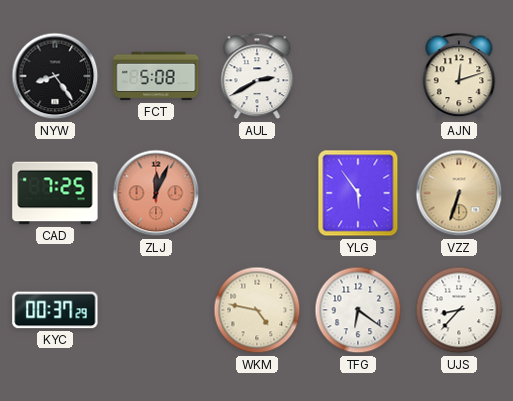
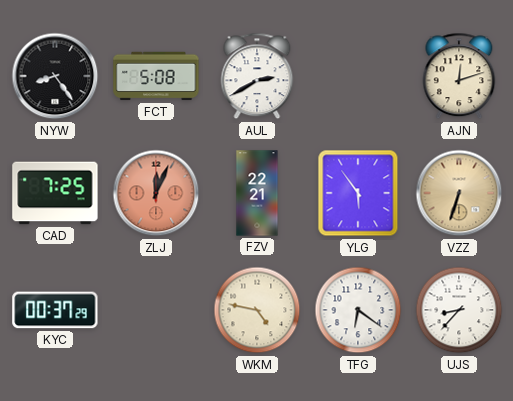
FZV: none -> 22:21
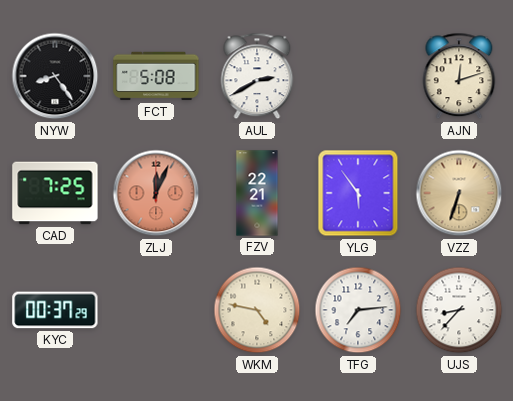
TFG: 6:21 -> 7:14
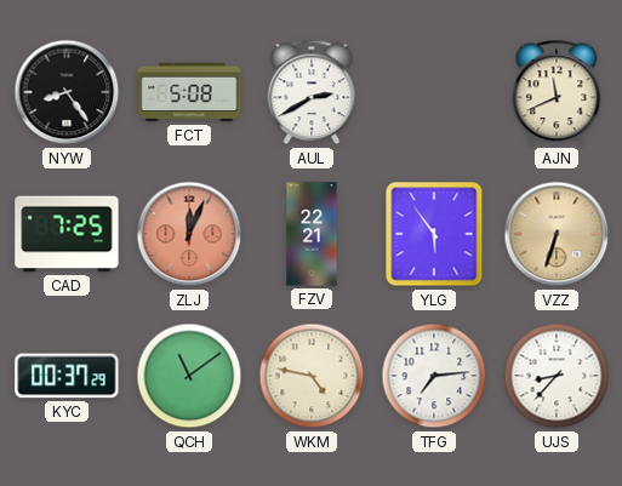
AJN: 12:12 -> 11:41
QCH: none -> 11:09
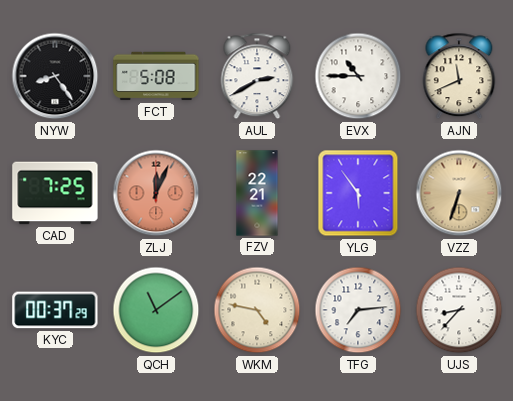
EVX: none -> 10:45
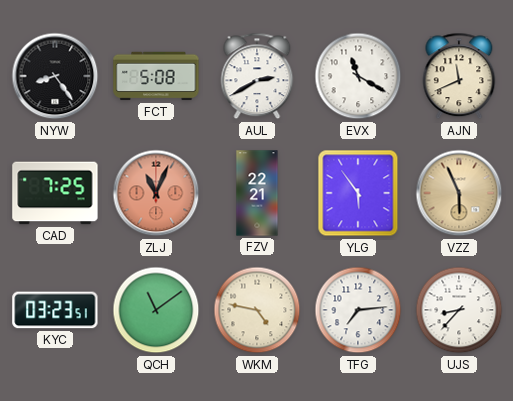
EVX: 10:45 -> 11:20
ZLJ: 12:04 -> 11:04
VZZ: 6:33 -> 5:56
KYC: 00:37 -> 03:23
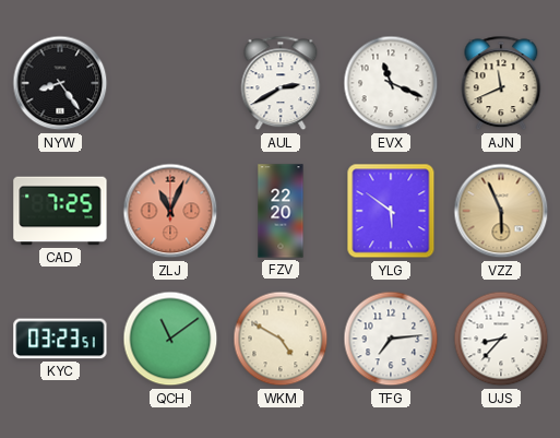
FCT: 5:08 -> none
EVX: 11:20 -> 11:19
FZV: 22:21 -> 22:20
YLG: 5:54 -> 5:51
WKM: 4:47 -> 4:50
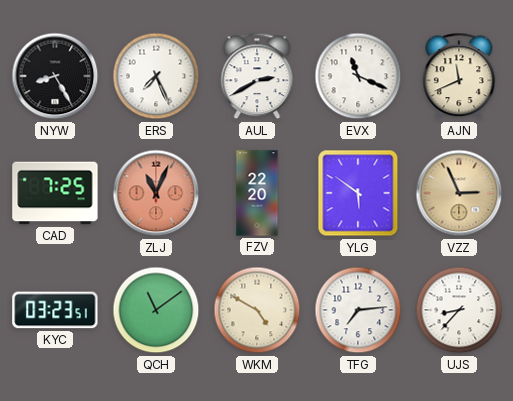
NYW: 8:24 -> 8:25
ERS: none -> 7:26
VZZ: 5:56 -> 2:56
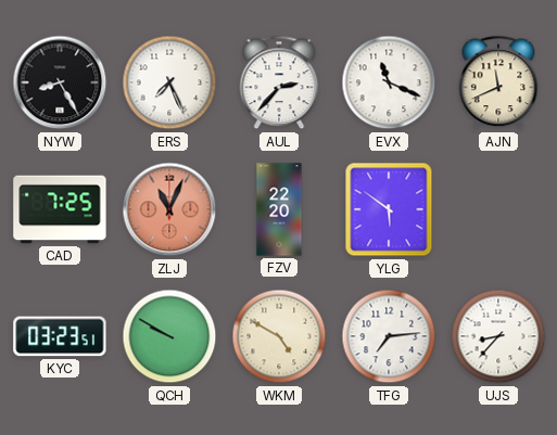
AUL: 2:40 -> 2:37
VZZ: 2:56 -> none
QCH: 11:09 -> 9:50
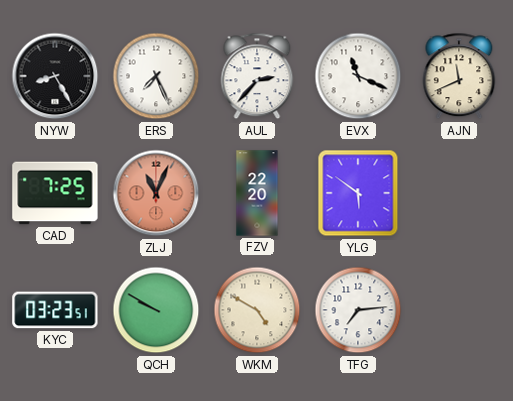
UJS: 8:37 -> none
